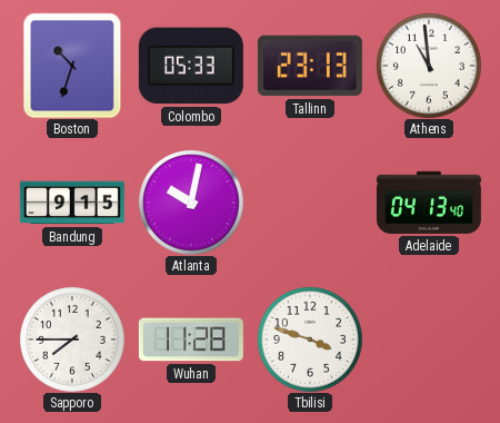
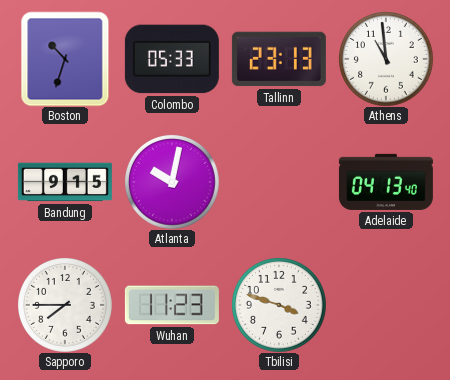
Wuhan: 11:28 -> 11:23
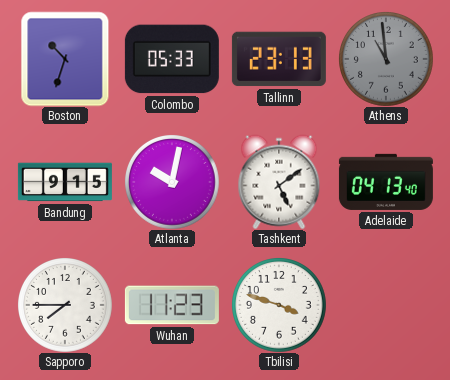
Athens dial: white -> grey
Tashkent: none -> 5:09
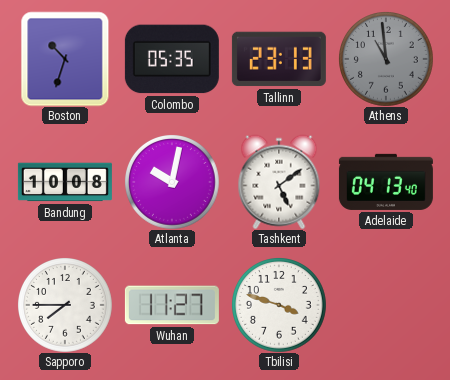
Colombo: 05:33 -> 05:35
Bandung: 9:15 -> 10:08
Wuhan: 11:23 -> 11:27
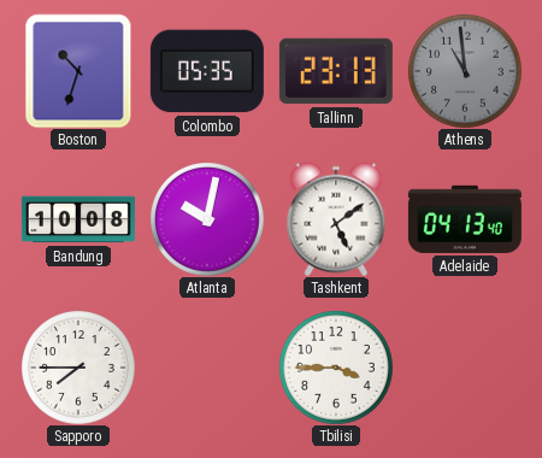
Wuhan: 11:27 -> none
Tbilisi: 3:48 -> 3:45
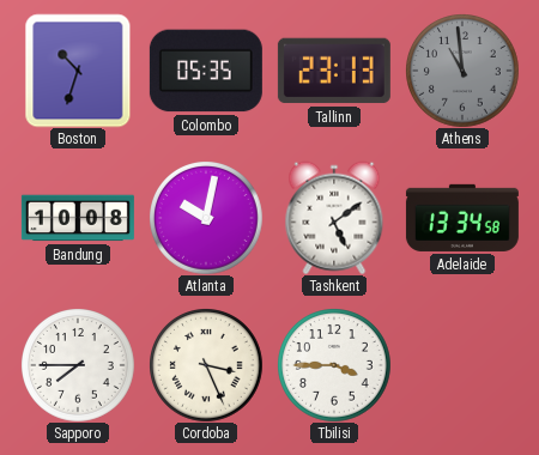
Adelaide: 04:13 -> 13:34
Cordoba: none -> 3:26
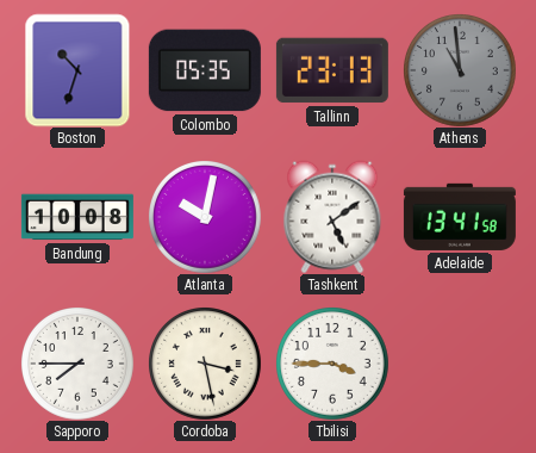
Adelaide: 13:34 -> 13:41
Cordoba: 3:26 -> 3:28
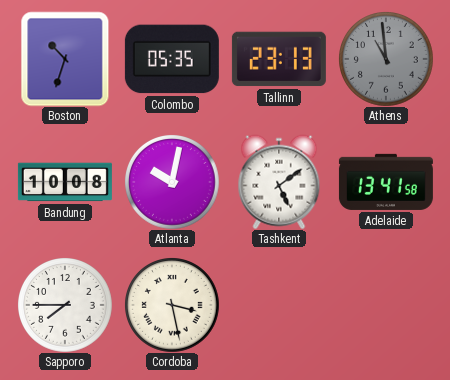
Tbilisi: 3:45 -> none
